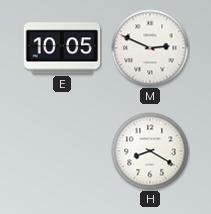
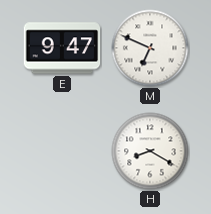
E: 10:05 -> 9:47
M: 2:49 -> 6:49
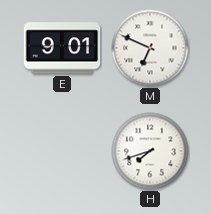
E: 9:47 -> 9:01
H: 8:20 -> 7:42
